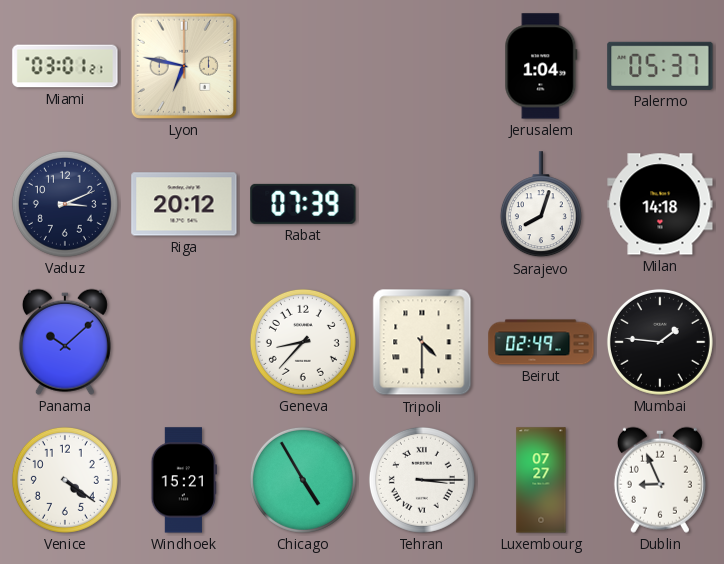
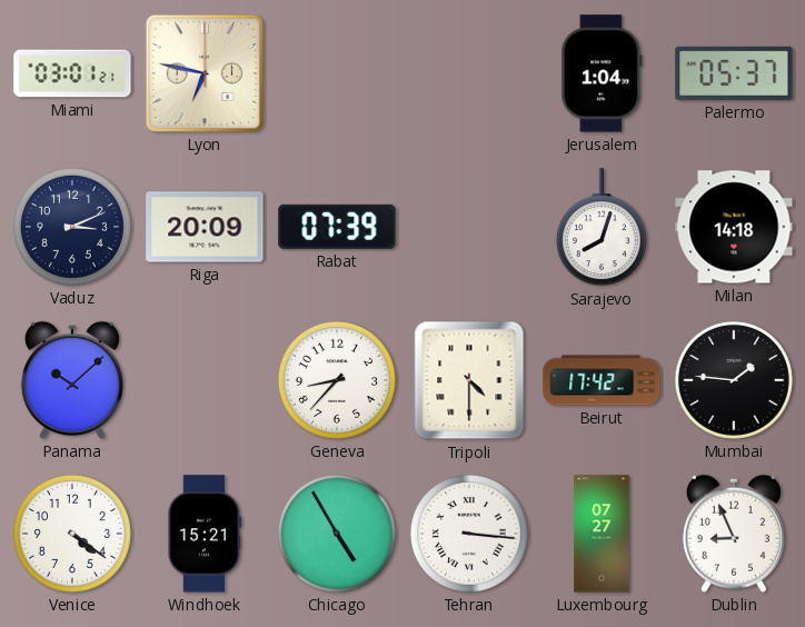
Riga: 20:12 -> 20:09
Beirut: 02:49 -> 17:42
Tehran: 3:15 -> 3:16
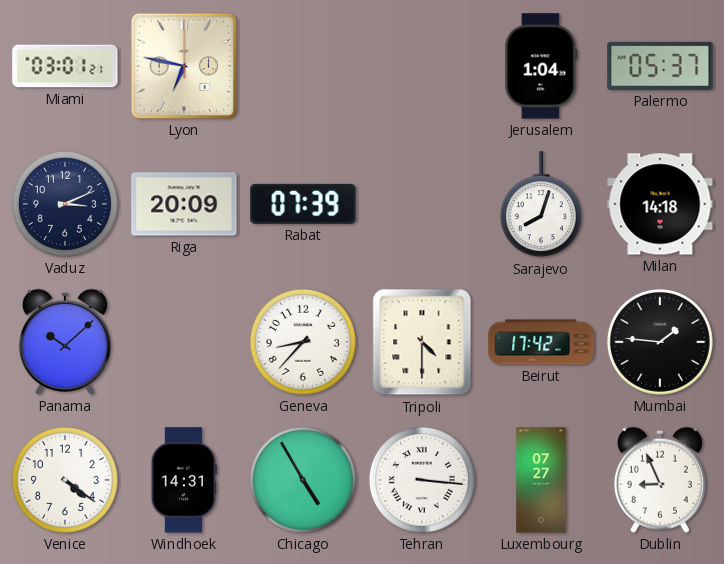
Windhoek: 15:21 -> 14:31
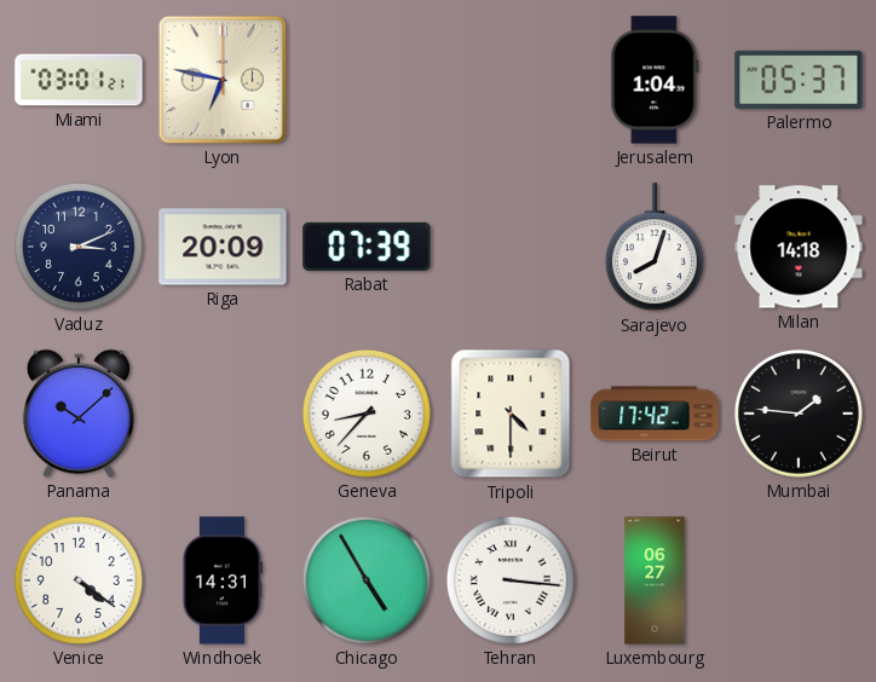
Luxembourg: 07:27 -> 06:27
Dublin: 8:56 -> none
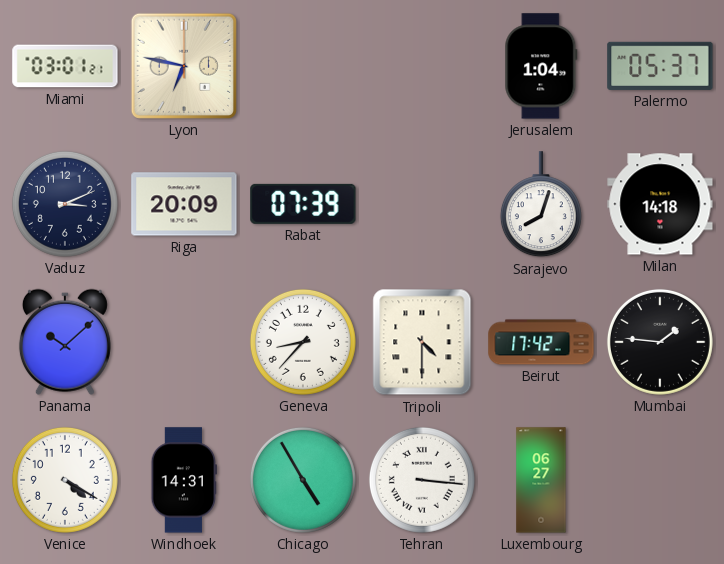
Venice: 4:21 -> 4:20
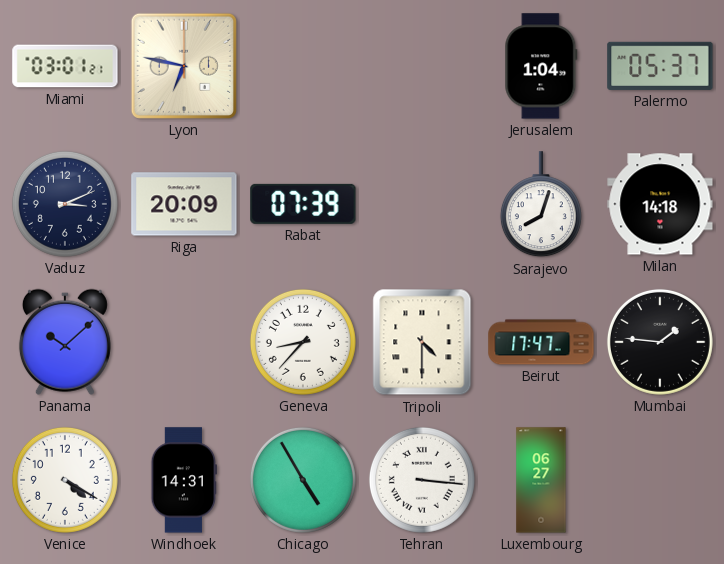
Beirut: 17:42 -> 17:47
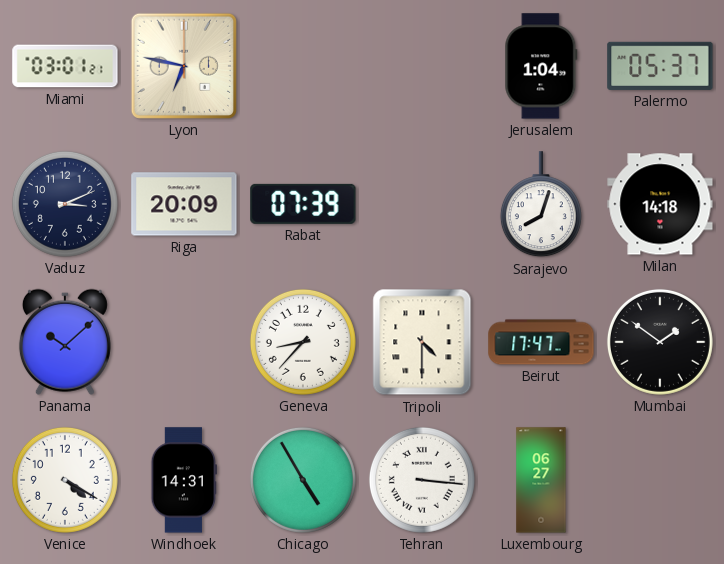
Mumbai: 1:46 -> 1:51
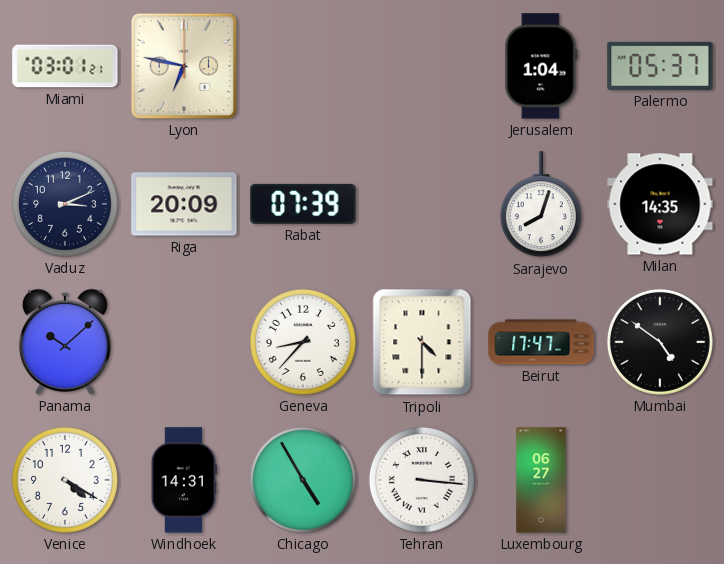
Milan: 14:18 -> 14:35
Mumbai: 1:51 -> 4:51
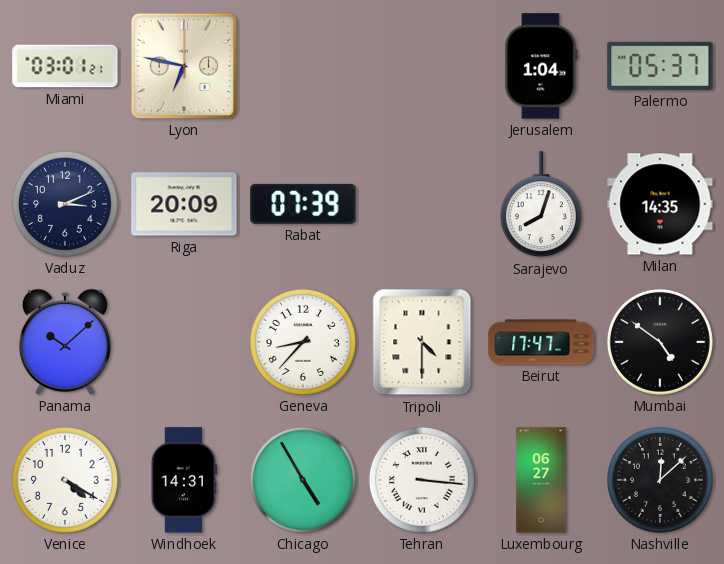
Nashville: none -> 12:08
